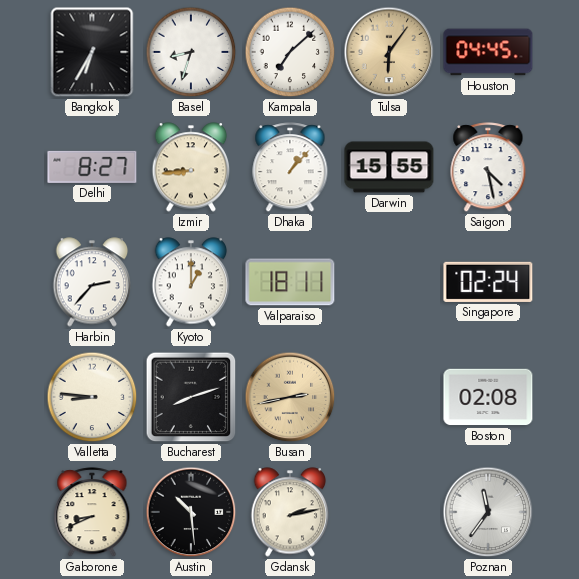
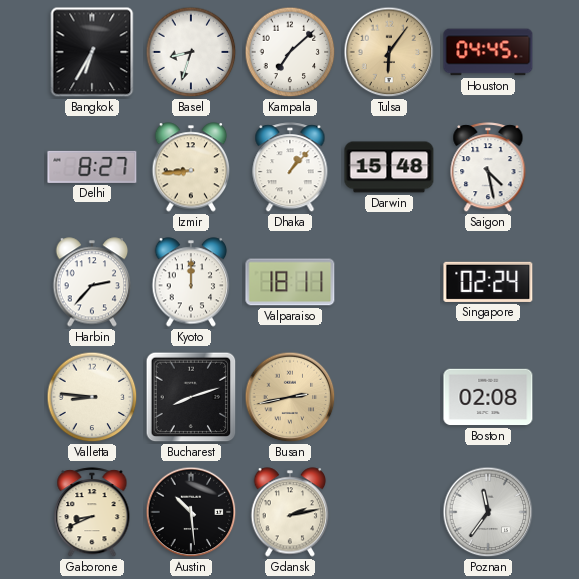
Darwin: 15:55 -> 15:48
Kyoto: 1:00 -> 12:00
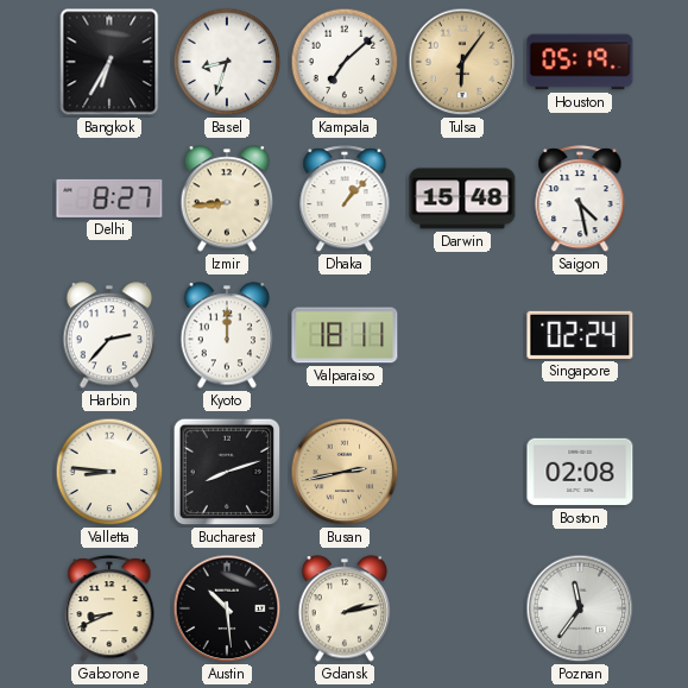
Houston: 04:45 -> 05:19
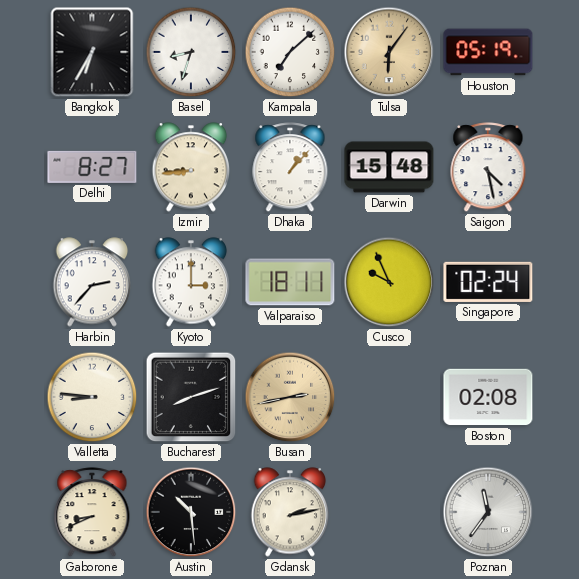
Kyoto: 12:00 -> 3:00
Cusco: none -> 9:56
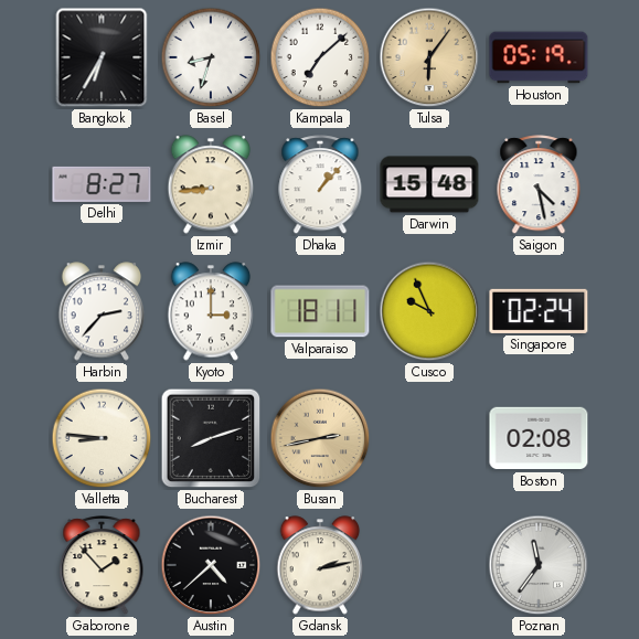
Gaborone: 8:41 -> 1:53
Austin: 10:29 -> 4:38
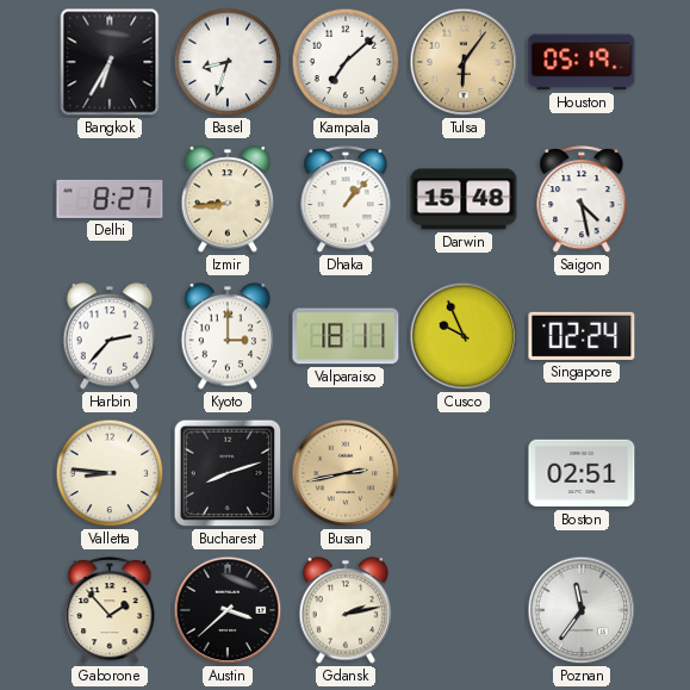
Boston: 02:08 -> 02:51
Austin: 4:38 -> 3:38
